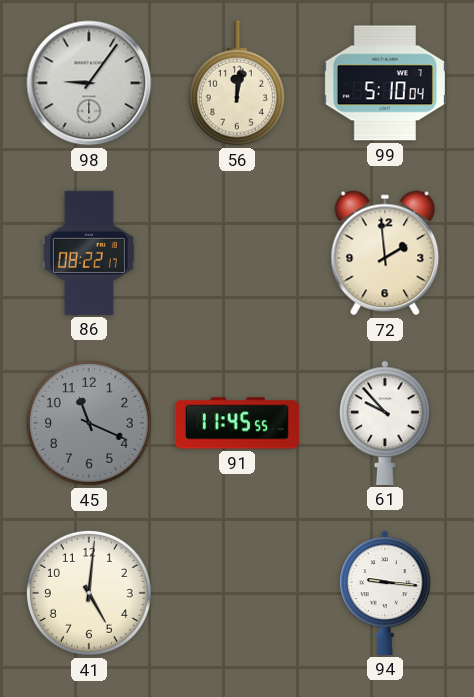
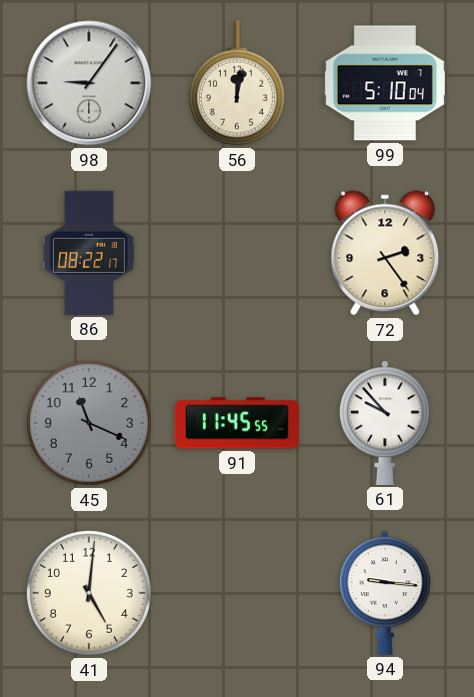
72: 1:59 -> 2:24
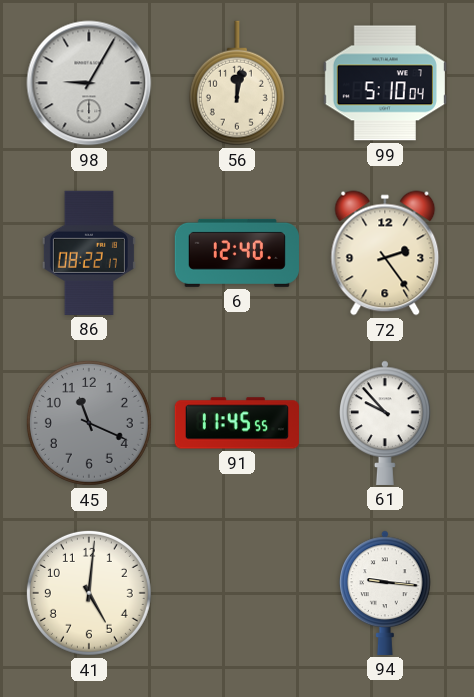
98: 9:06 -> 9:05
6: none -> 12:40
